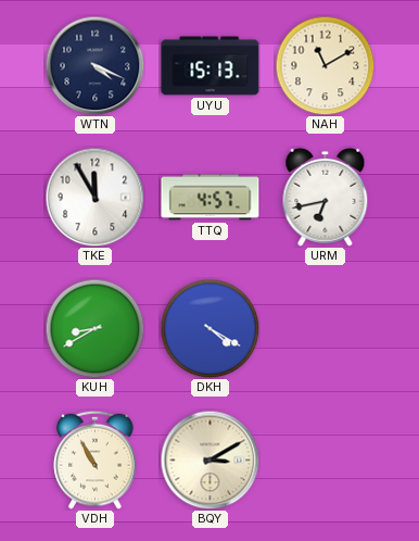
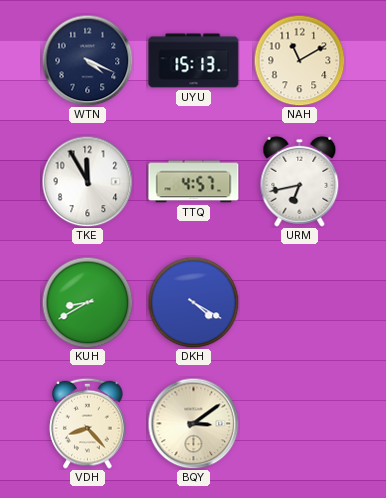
VDH: 10:55 -> 8:23
BQY: 3:10 -> 3:09
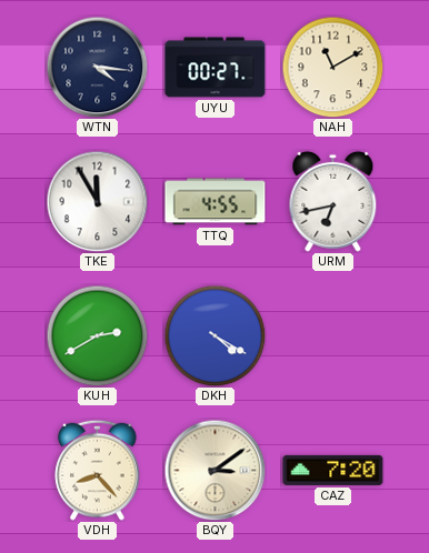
WTN: 4:19 -> 4:16
UYU: 15:13 -> 00:27
TTQ: 4:57 -> 4:55
KUH: 8:40 -> 2:40
CAZ: none -> 7:20
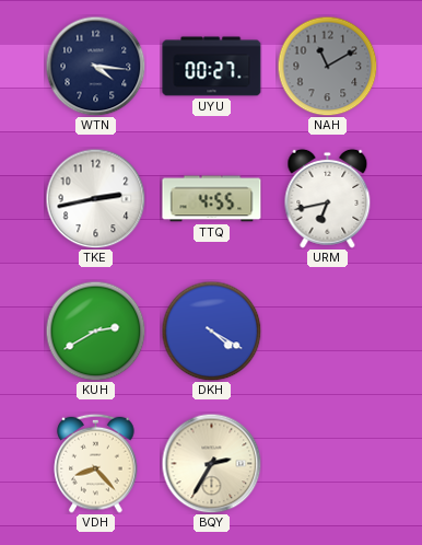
NAH dial: cream -> grey
TKE: 11:55 -> 2:43
BQY: 3:09 -> 2:35
CAZ: 7:20 -> none
